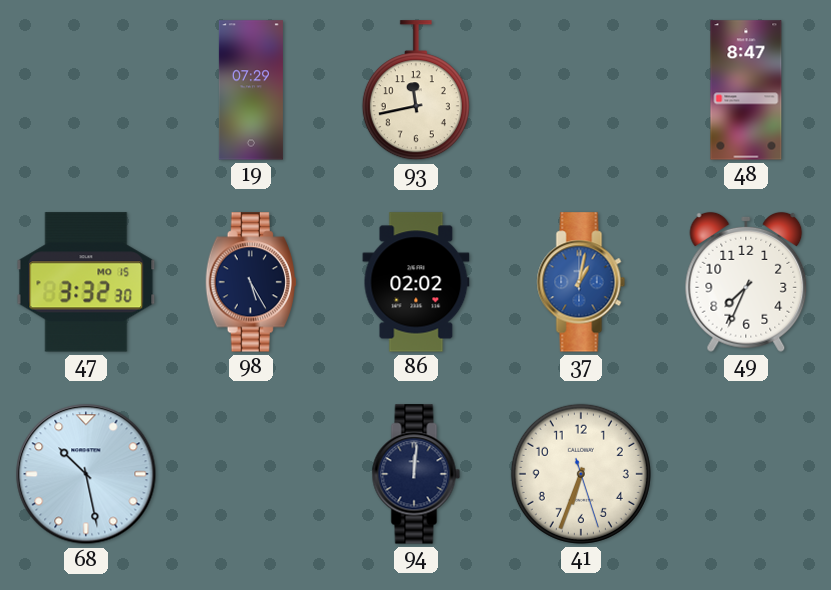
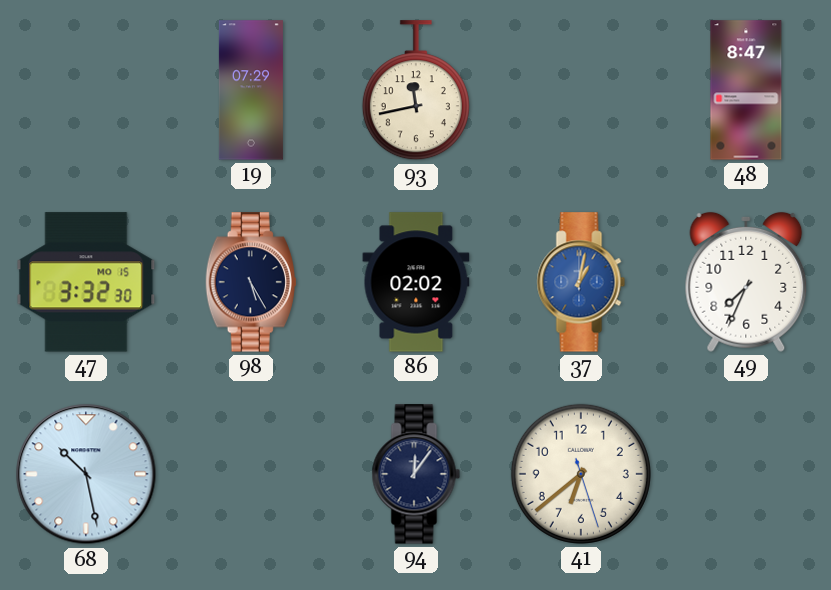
94: 12:01 -> 12:06
41: 6:33 -> 6:38
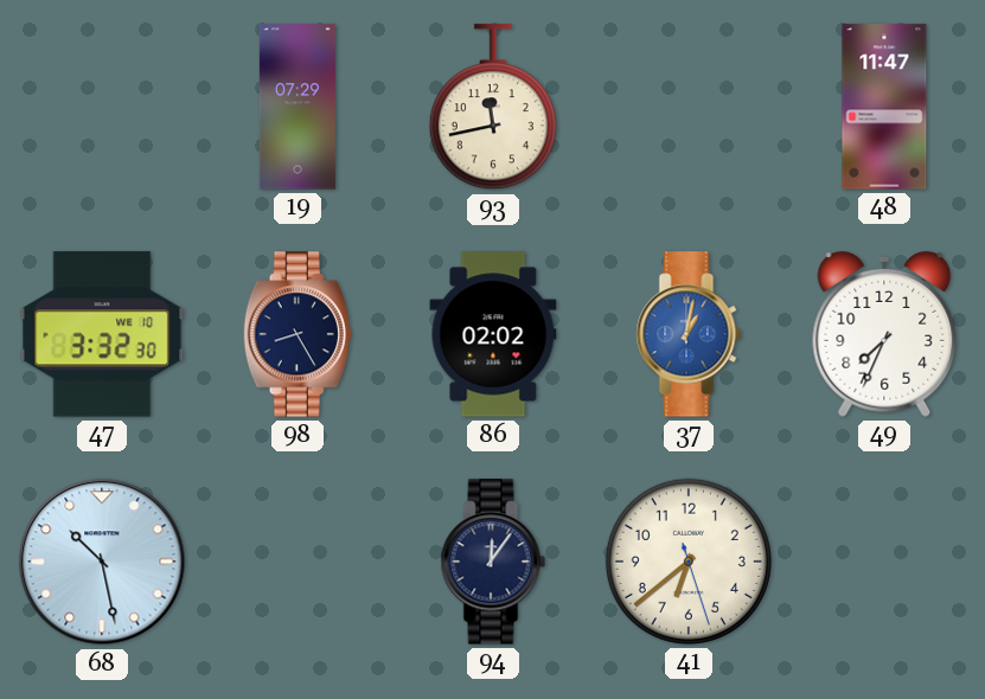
48: 8:47 -> 11:47
47 date: MO 15 -> WE 10
98: 5:25 -> 8:25
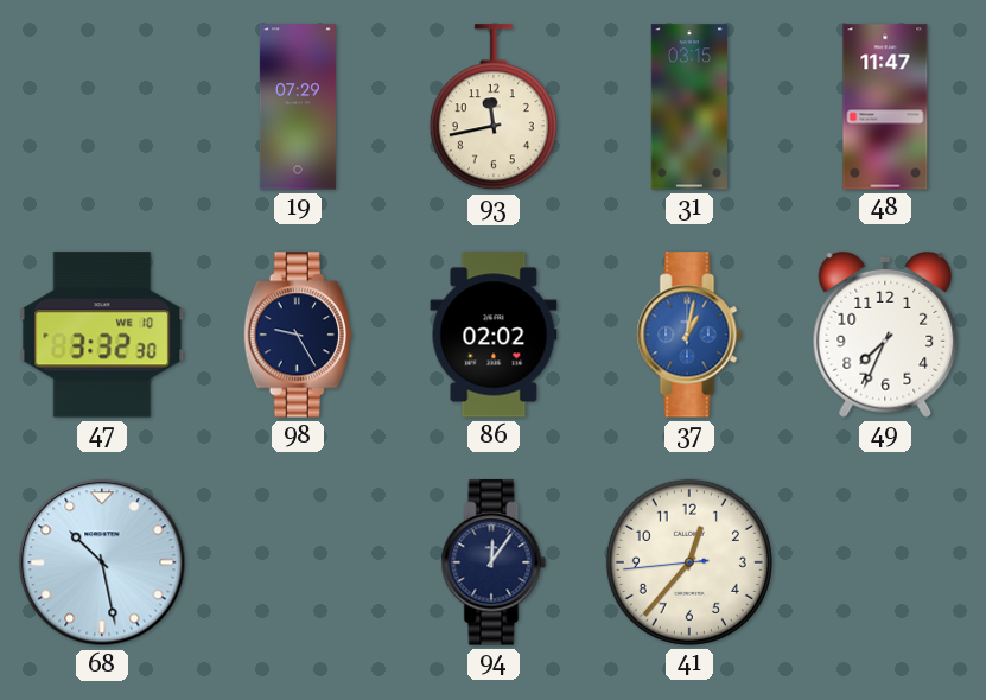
31: none -> 03:15
98: 8:25 -> 9:25
41: 6:38 -> 12:36
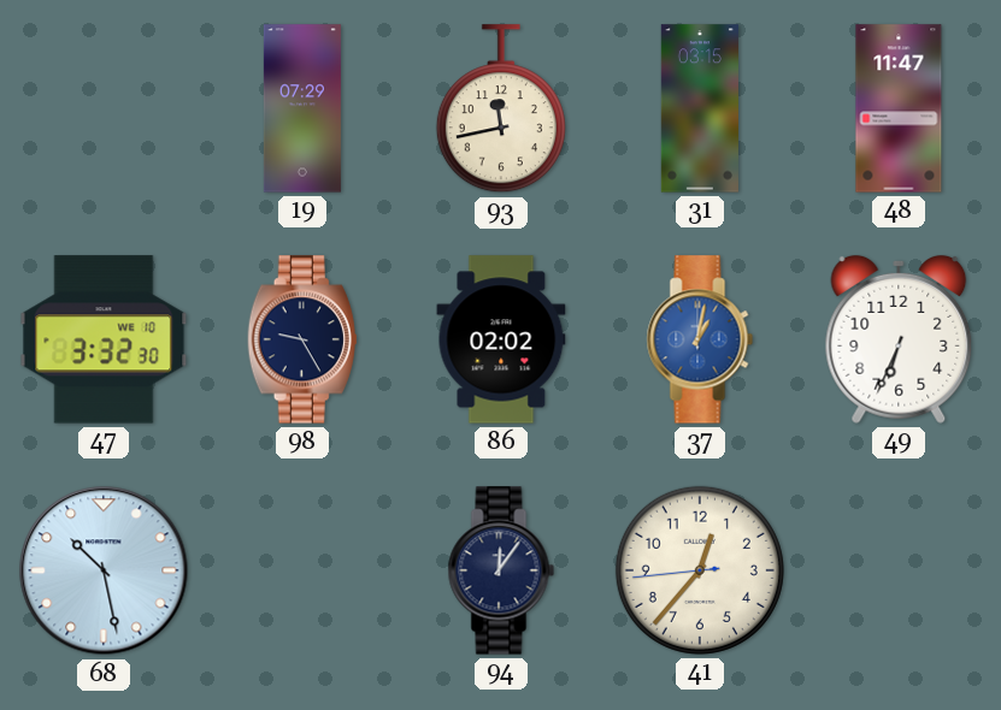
49: 7:34 -> 6:34
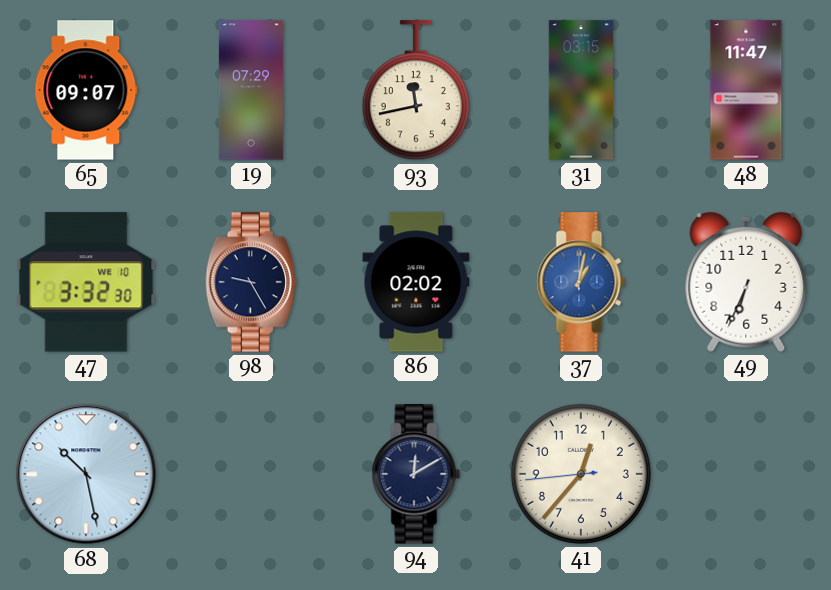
65: none -> 09:07
94: 12:06 -> 12:10
